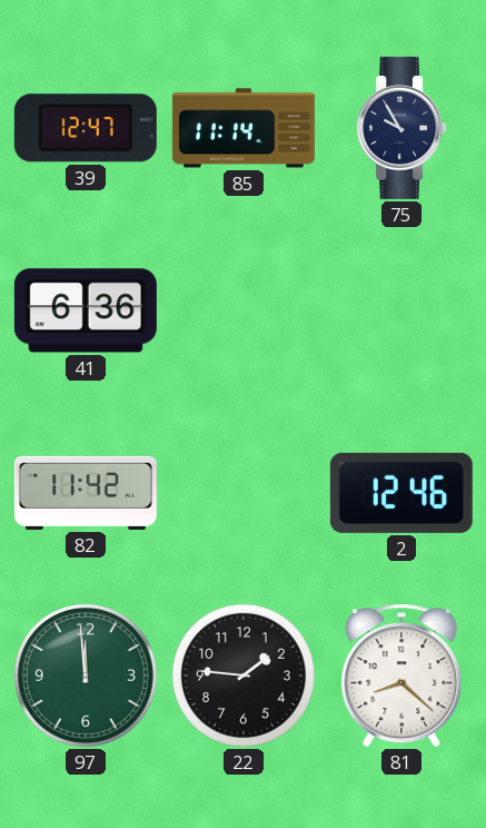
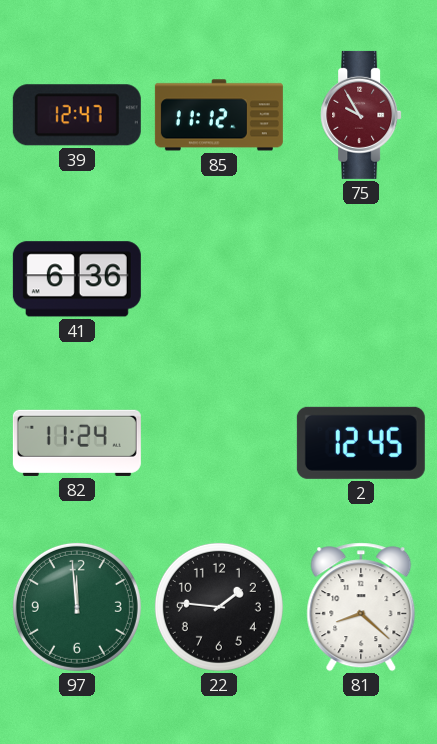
85: 11:14 -> 11:12
75 dial: navy -> burgundy
82: 11:42 -> 11:24
2: 12:46 -> 12:45
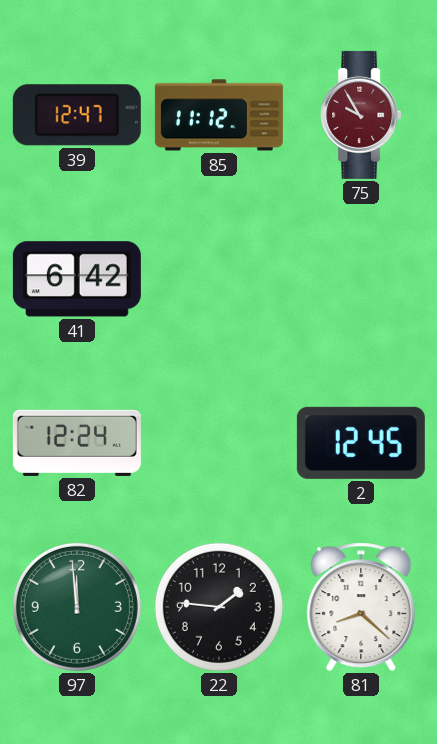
41: 6:36 -> 6:42
82: 11:24 -> 12:24
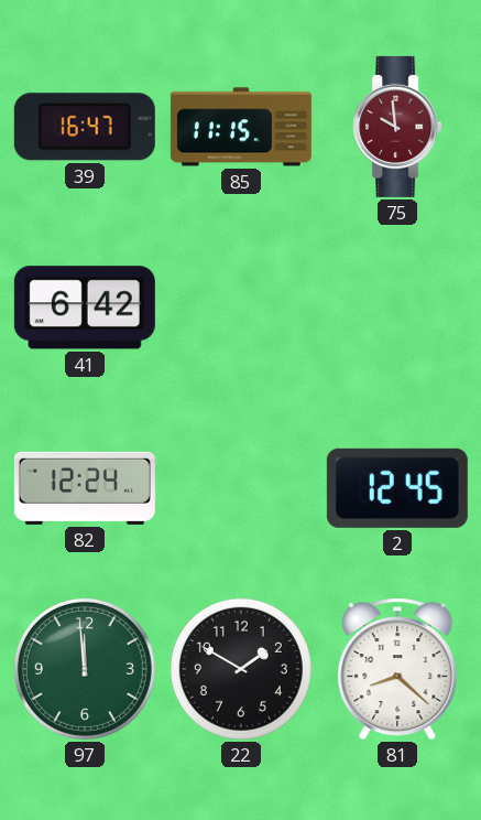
39: 12:47 -> 16:47
85: 11:12 -> 11:15
75: 9:55 -> 9:59
22: 1:46 -> 1:50
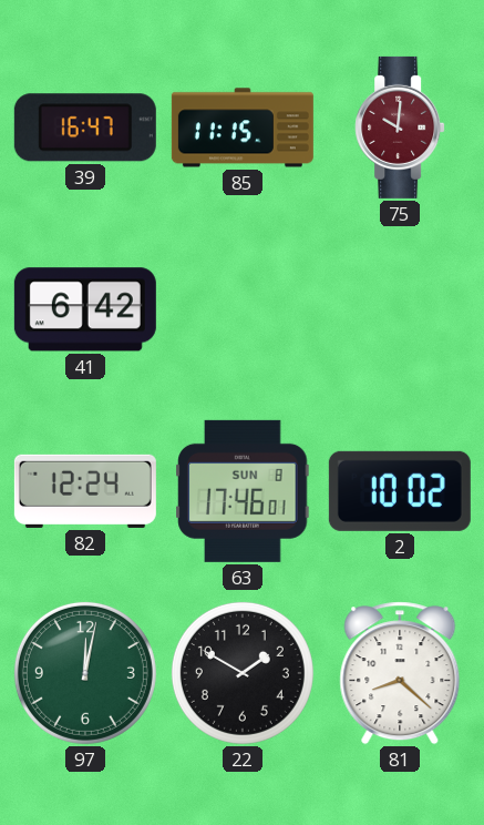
75: 9:59 -> 10:01
63: none -> 17:46
2: 12:45 -> 10:02
97: 11:59 -> 12:02
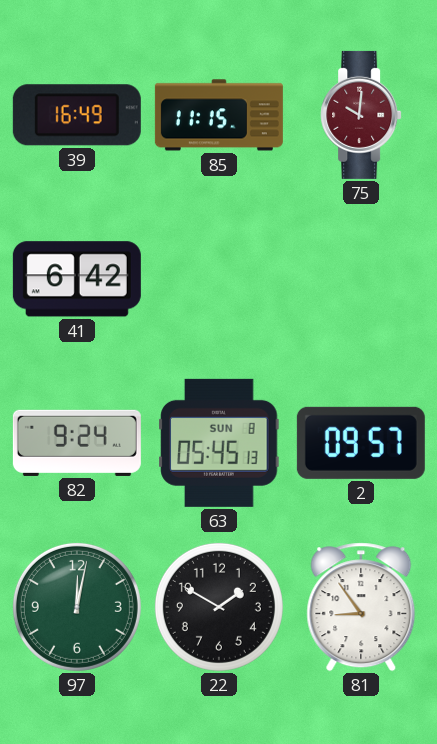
39: 16:47 -> 16:49
82: 12:24 -> 9:24
63: 17:46 -> 05:45
2: 10:02 -> 09:57
81: 8:22 -> 8:54
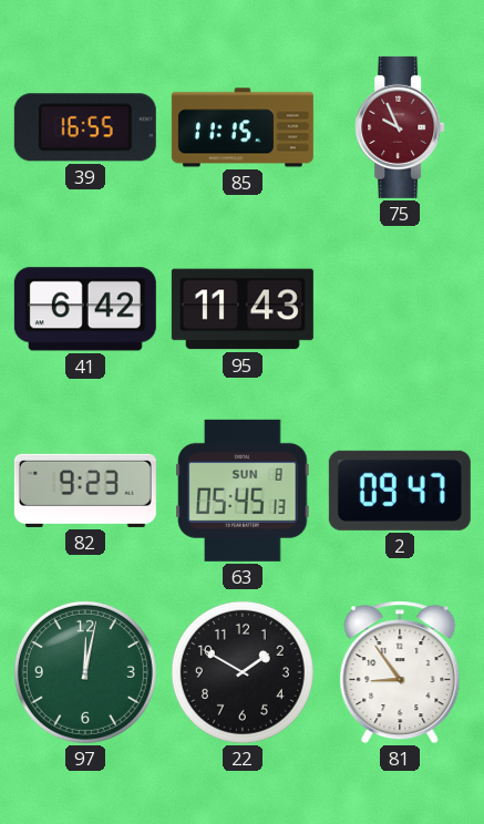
39: 16:49 -> 16:55
75: 10:01 -> 9:56
95: none -> 11:43
82: 9:24 -> 9:23
2: 09:57 -> 09:47
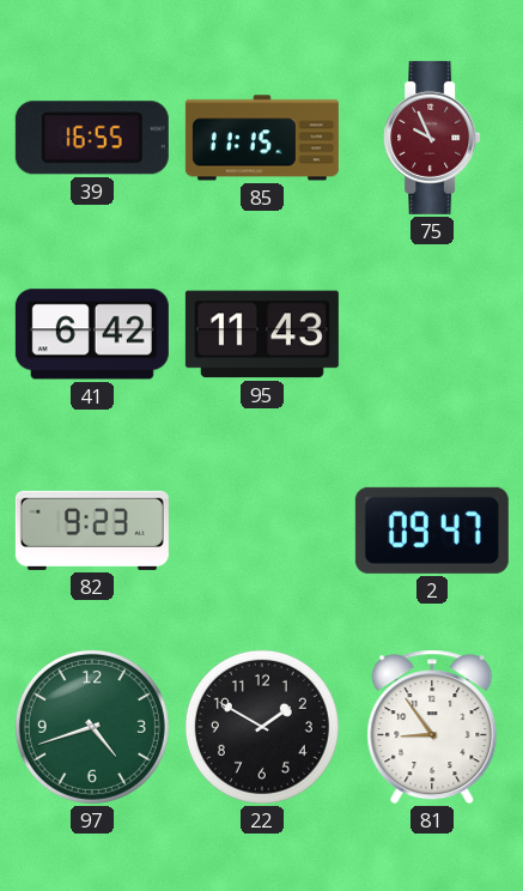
63: 05:45 -> none
97: 12:02 -> 4:42
